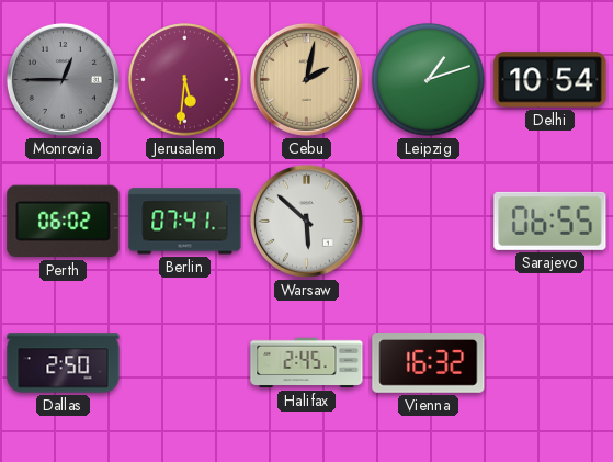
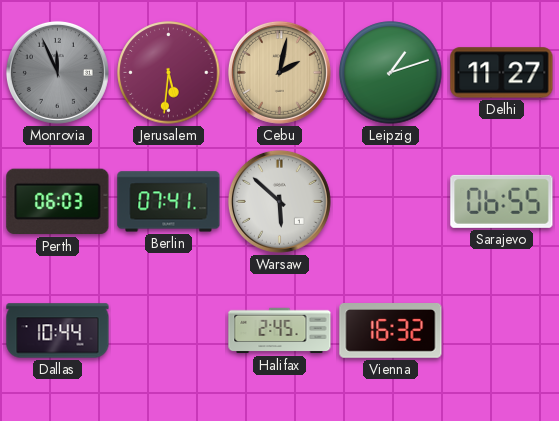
Monrovia: 12:45 -> 11:56
Delhi: 10:54 -> 11:27
Perth: 06:02 -> 06:03
Dallas: 2:50 -> 10:44
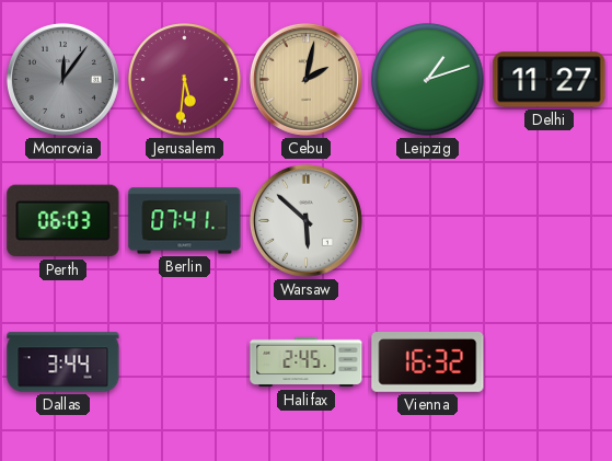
Monrovia: 11:56 -> 12:06
Sarajevo: 06:55 -> none
Dallas: 10:44 -> 3:44
